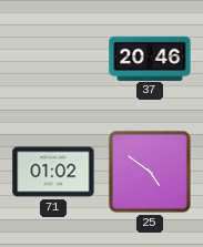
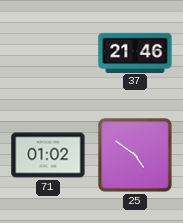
37: 20:46 -> 21:46
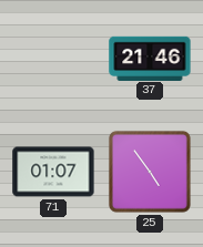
71: 01:02 -> 01:07
25: 4:51 -> 4:54
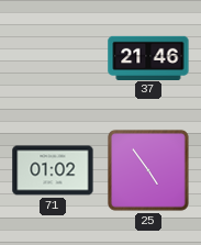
71: 01:07 -> 01:02
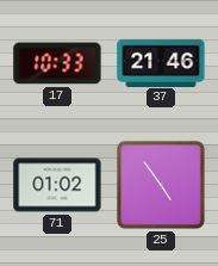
17: none -> 10:33
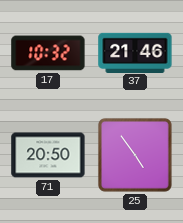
17: 10:33 -> 10:32
71: 01:02 -> 20:50
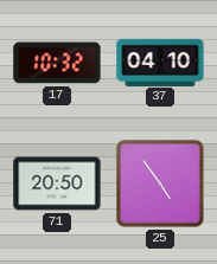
37: 21:46 -> 04:10
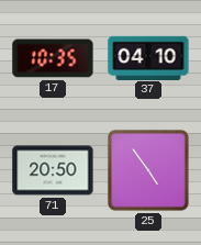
17: 10:32 -> 10:35
